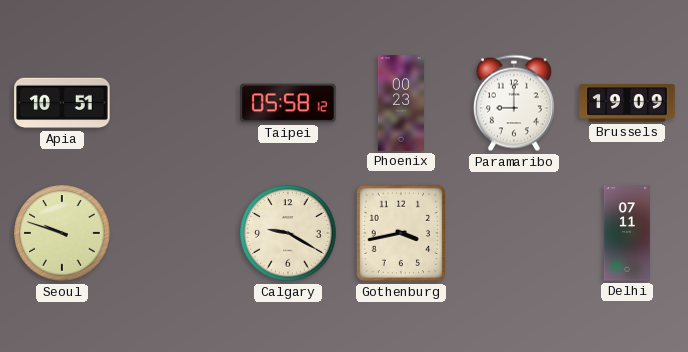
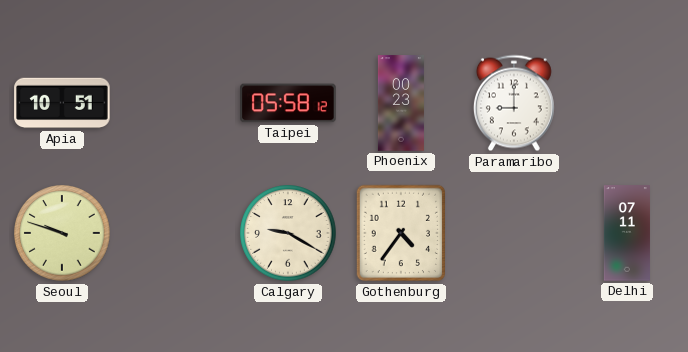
Brussels: 19:09 -> none
Gothenburg: 3:43 -> 4:36
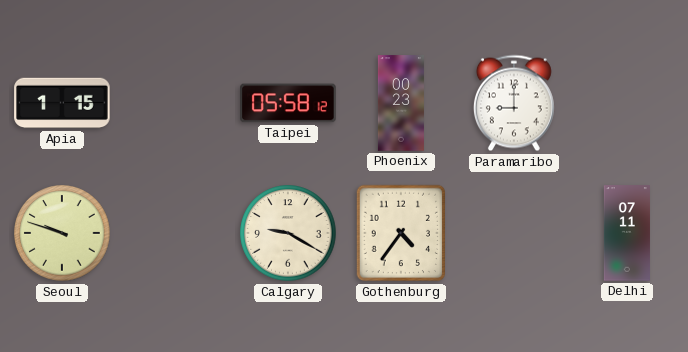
Apia: 10:51 -> 1:15
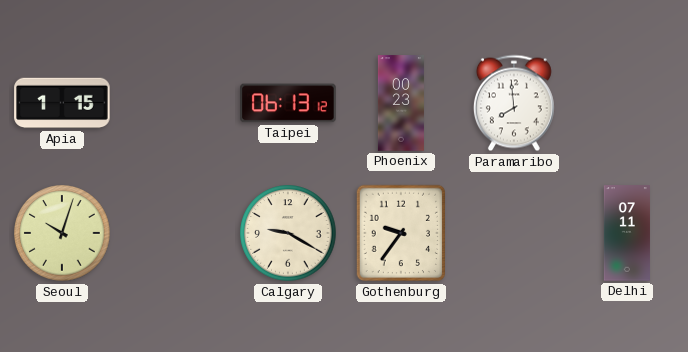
Taipei: 05:58 -> 06:13
Paramaribo: 9:00 -> 7:59
Seoul: 9:48 -> 10:03
Gothenburg: 4:36 -> 9:36
